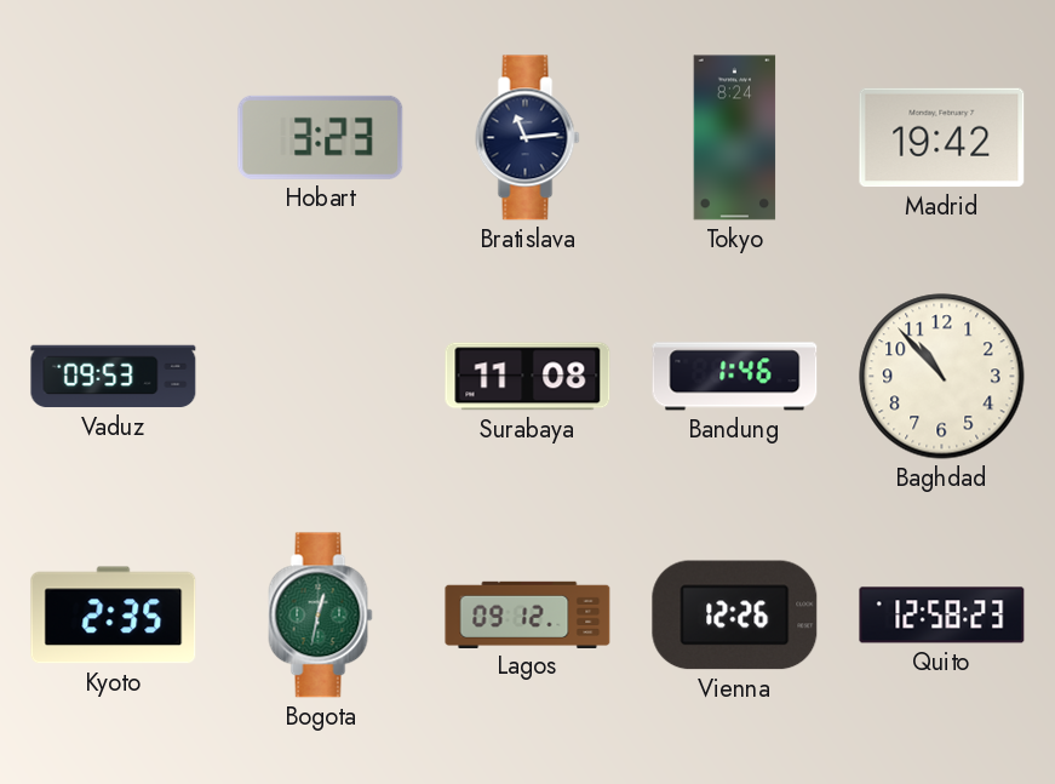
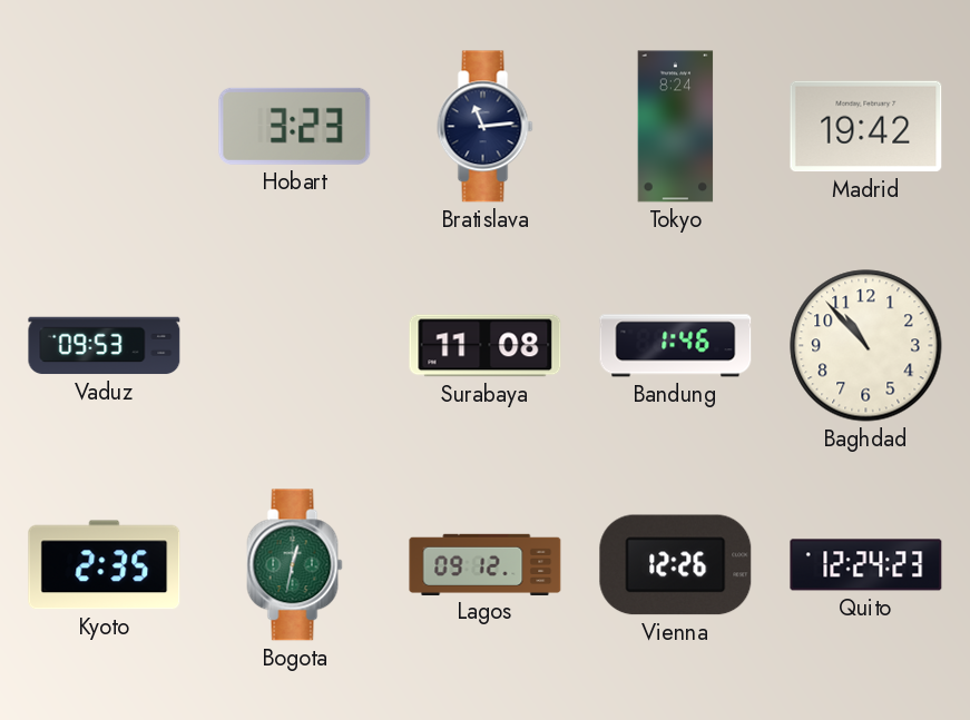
Quito: 12:58 -> 12:24
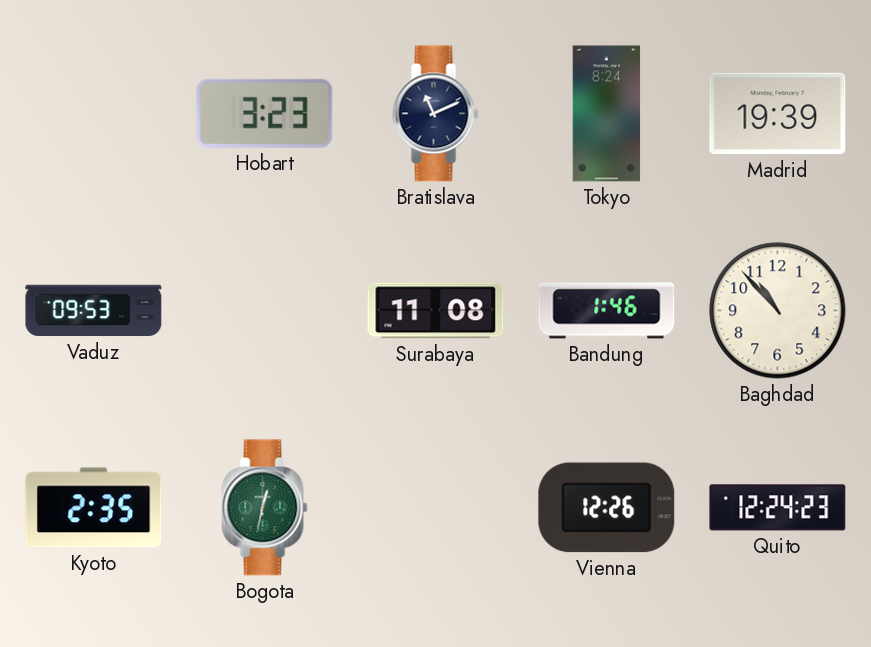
Bratislava: 11:14 -> 11:11
Madrid: 19:42 -> 19:39
Lagos: 09:12 -> none
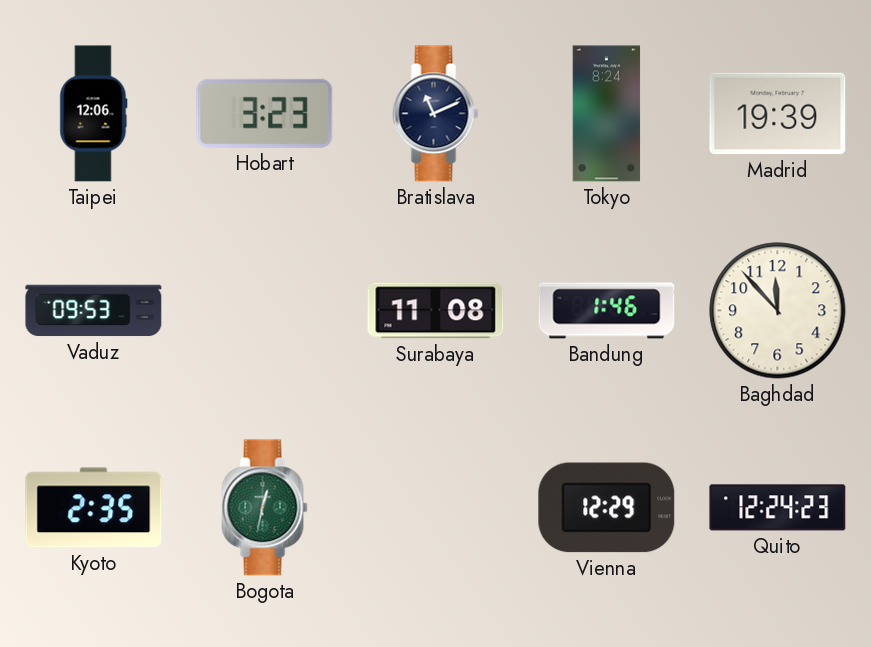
Taipei: none -> 12:06
Baghdad: 10:53 -> 11:53
Vienna: 12:26 -> 12:29
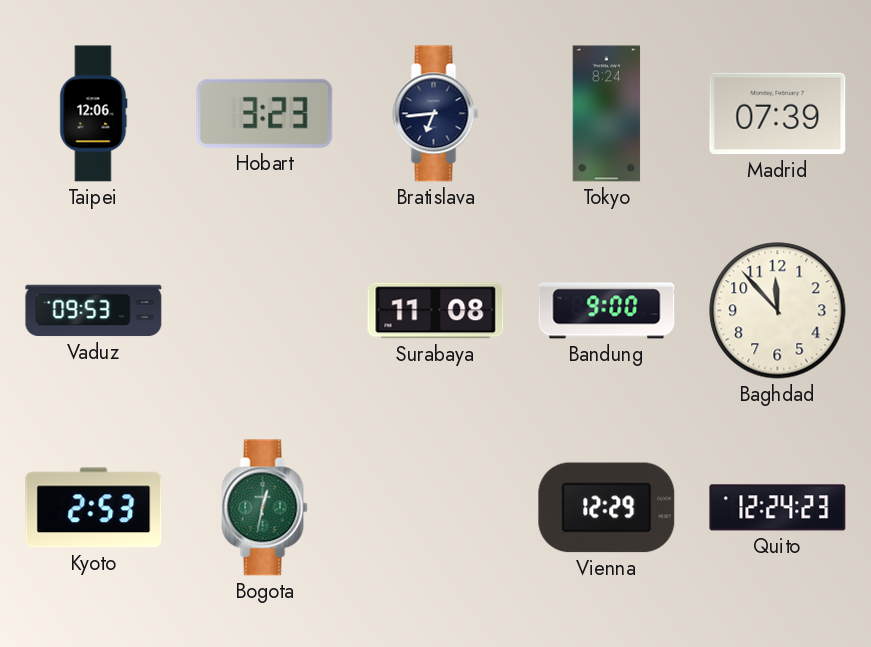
Bratislava: 11:11 -> 6:44
Madrid: 19:39 -> 07:39
Bandung: 1:46 -> 9:00
Kyoto: 2:35 -> 2:53
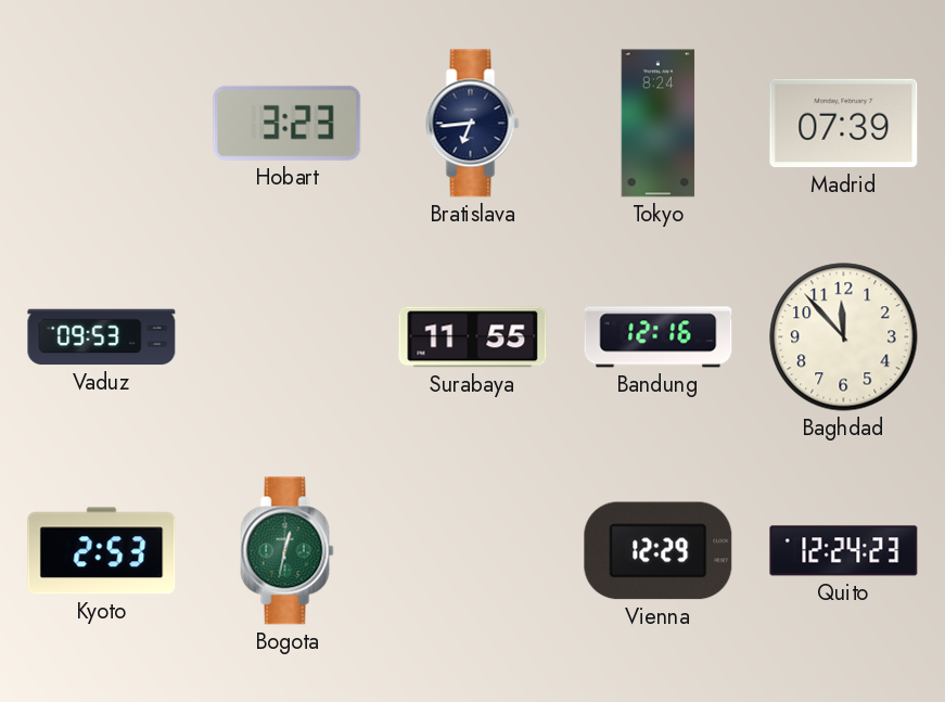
Taipei: 12:06 -> none
Surabaya: 11:08 -> 11:55
Bandung: 9:00 -> 12:16
